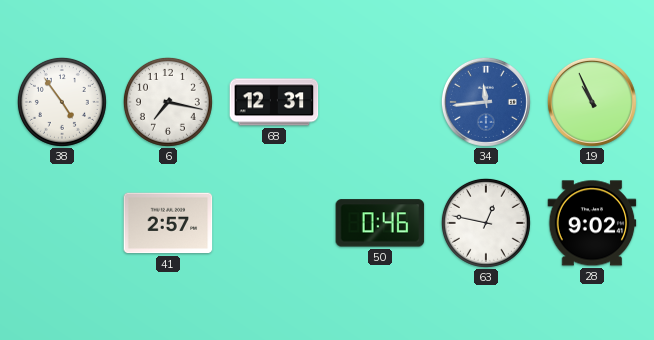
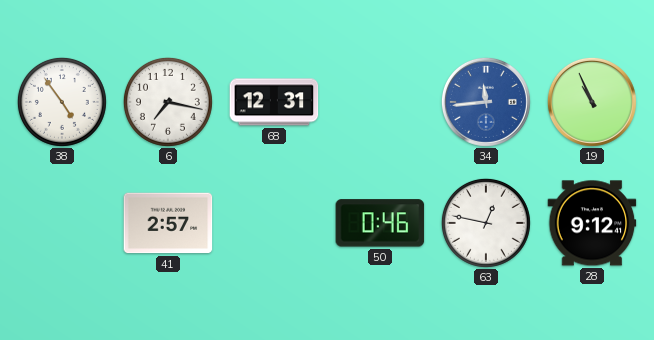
28: 9:02 -> 9:12
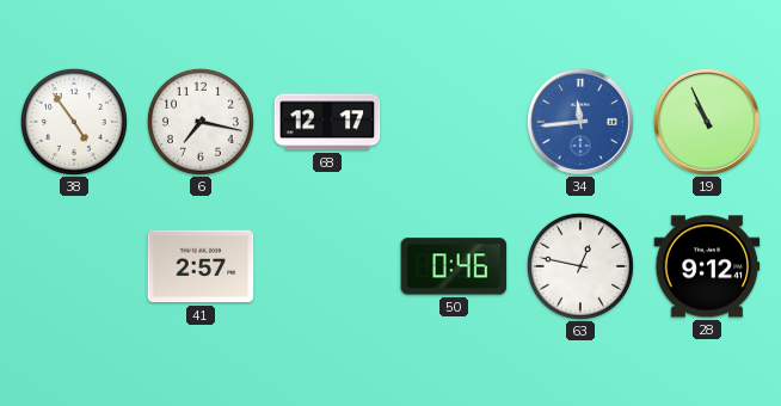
68: 12:31 -> 12:17
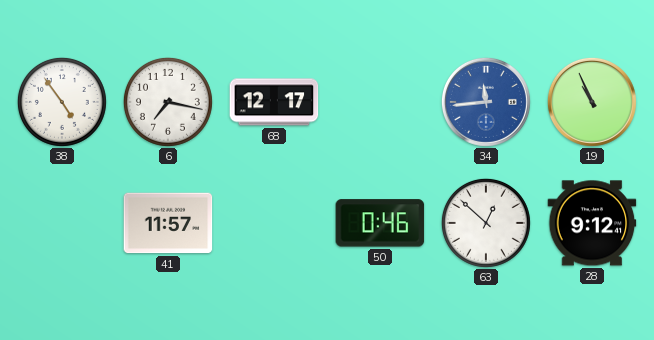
41: 2:57 -> 11:57
63: 12:47 -> 12:52
